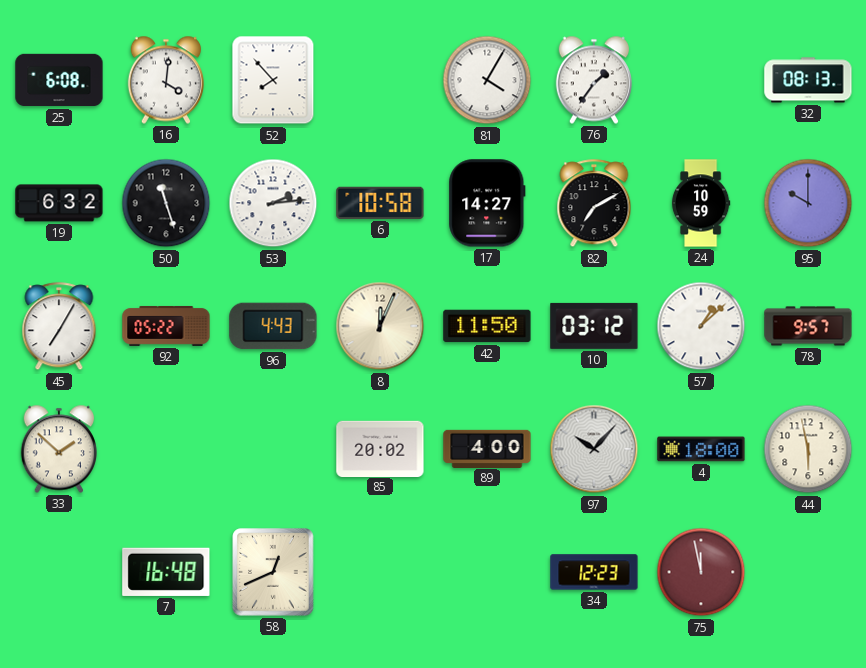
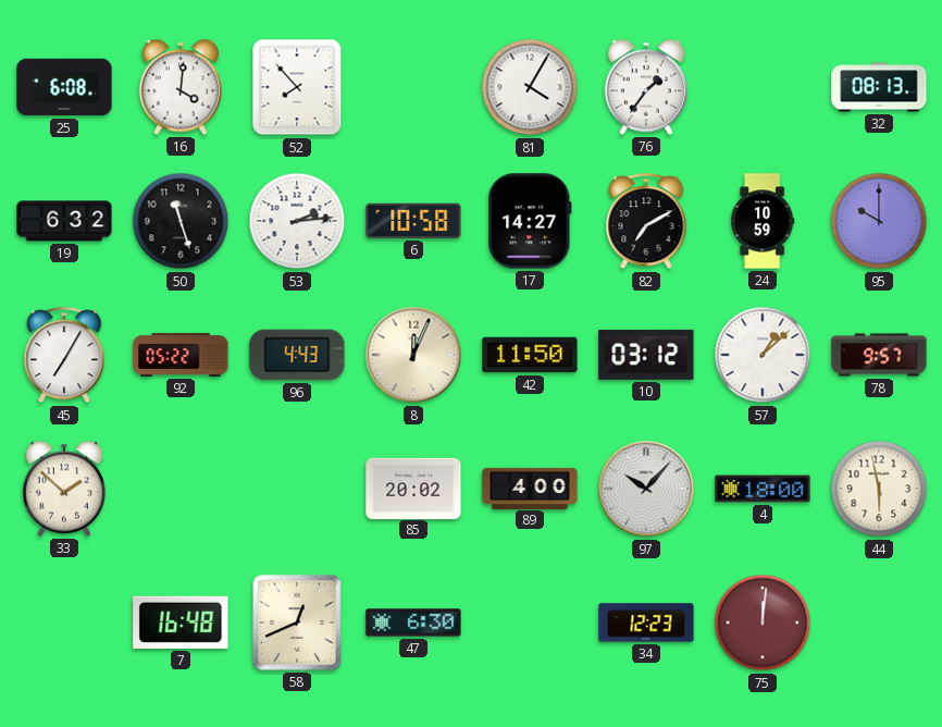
47: none -> 6:30
75: 11:58 -> 12:01
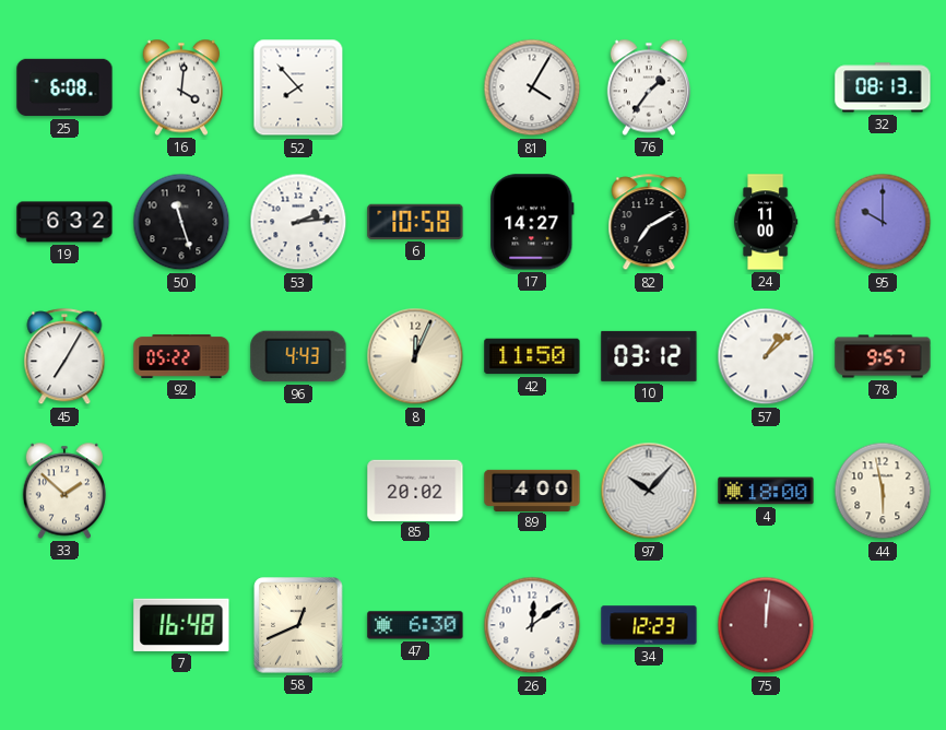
24: 10:59 -> 11:00
26: none -> 12:09
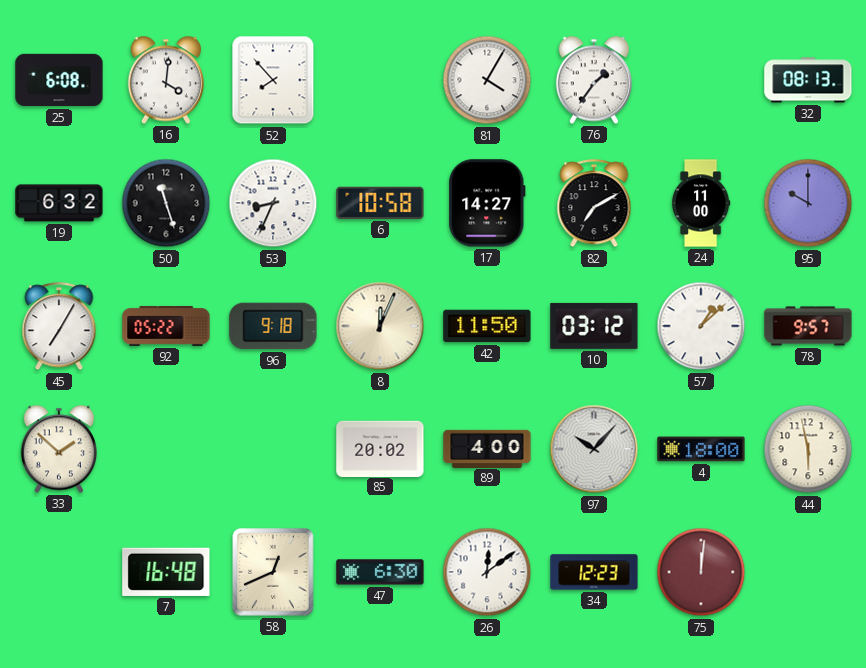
53: 2:14 -> 8:34
96: 4:43 -> 9:18
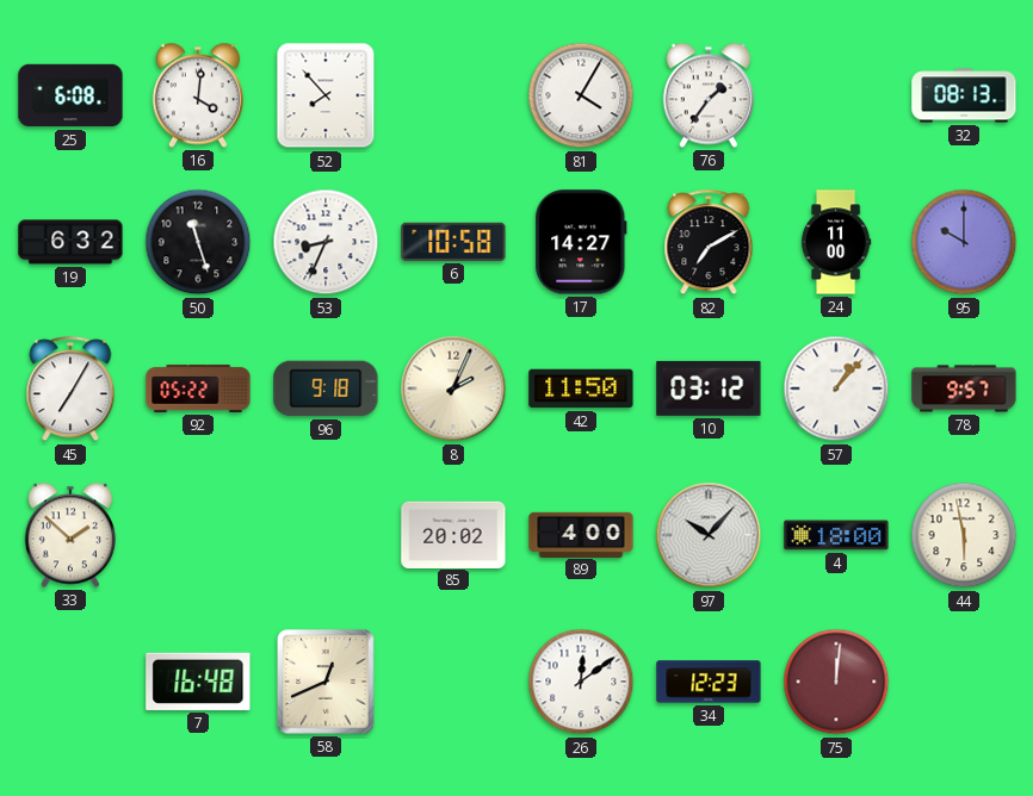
8: 12:04 -> 2:04
57: 1:08 -> 1:07
47: 6:30 -> none
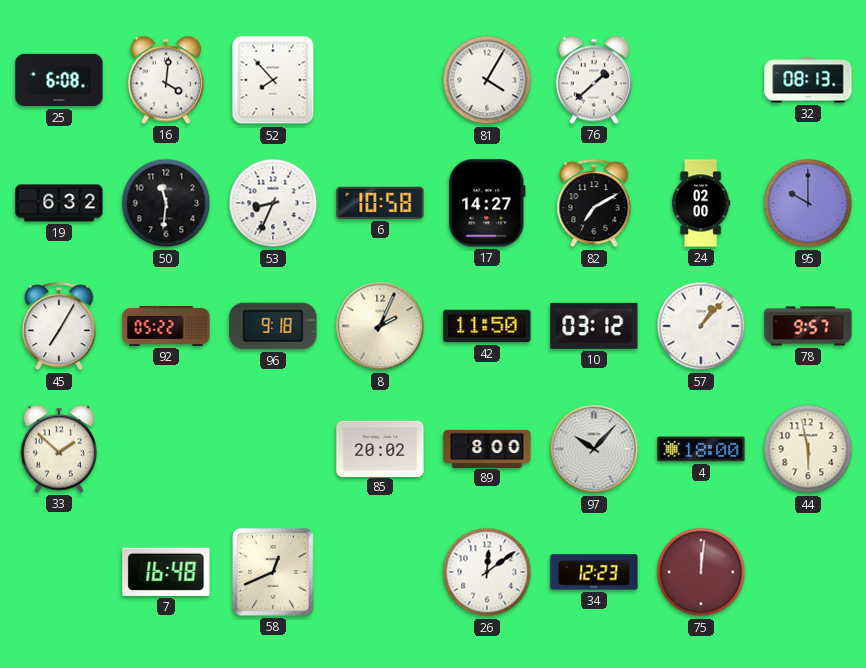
76: 1:36 -> 1:38
50: 11:27 -> 11:31
24: 11:00 -> 02:00
89: 4:00 -> 8:00
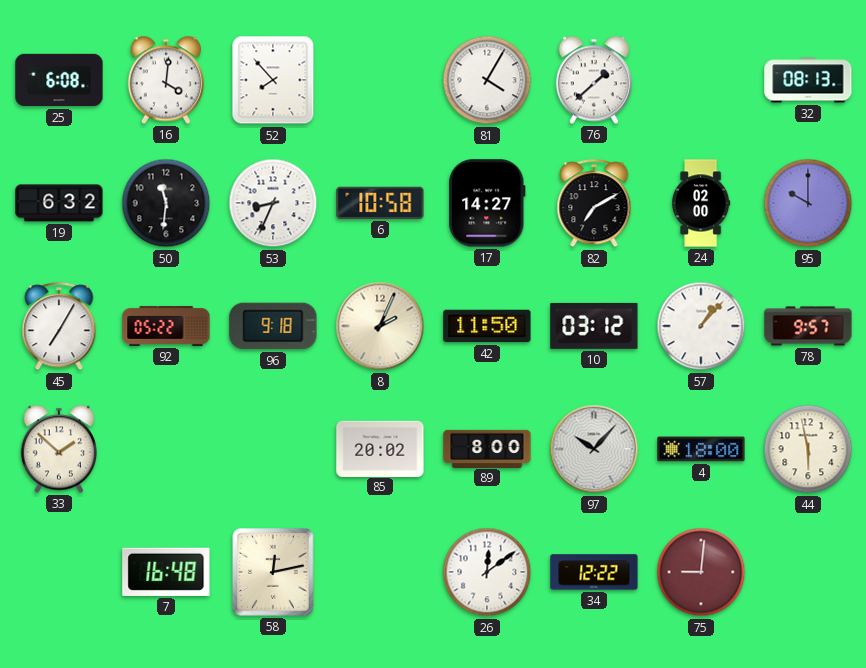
58: 12:41 -> 12:13
34: 12:23 -> 12:22
75: 12:01 -> 9:01
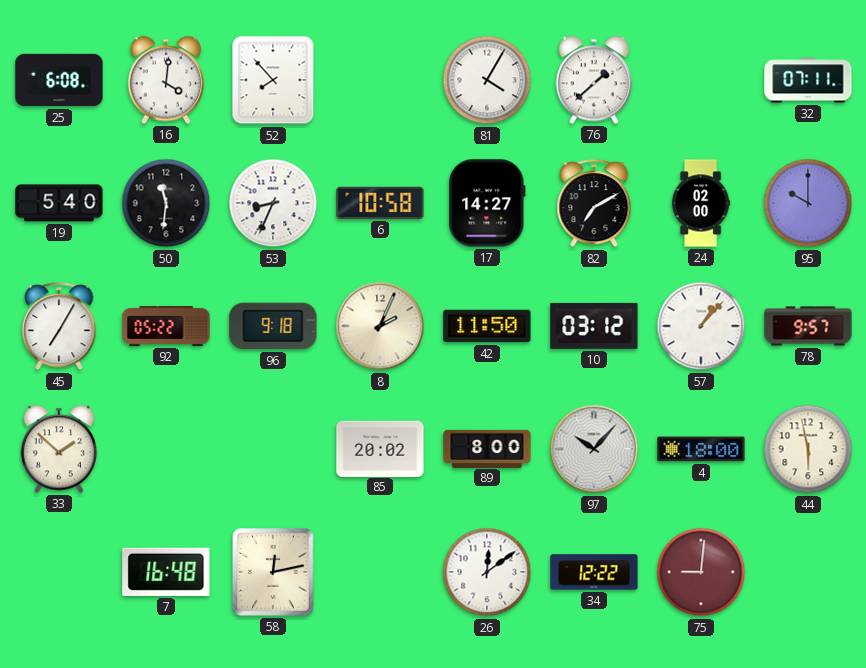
32: 08:13 -> 07:11
19: 6:32 -> 5:40
